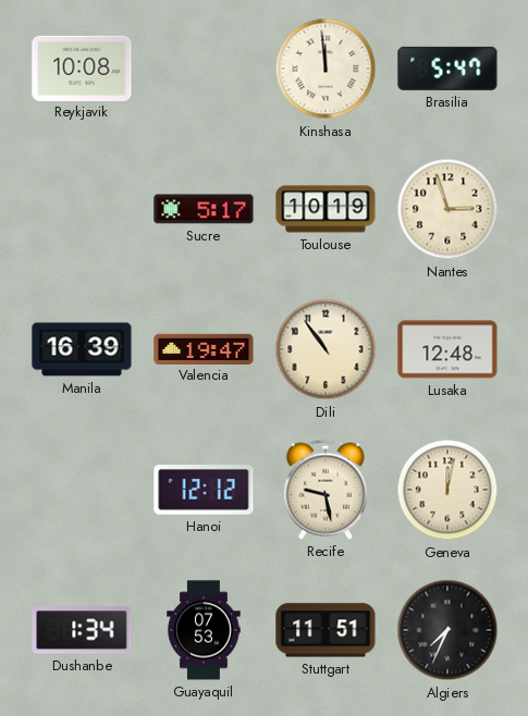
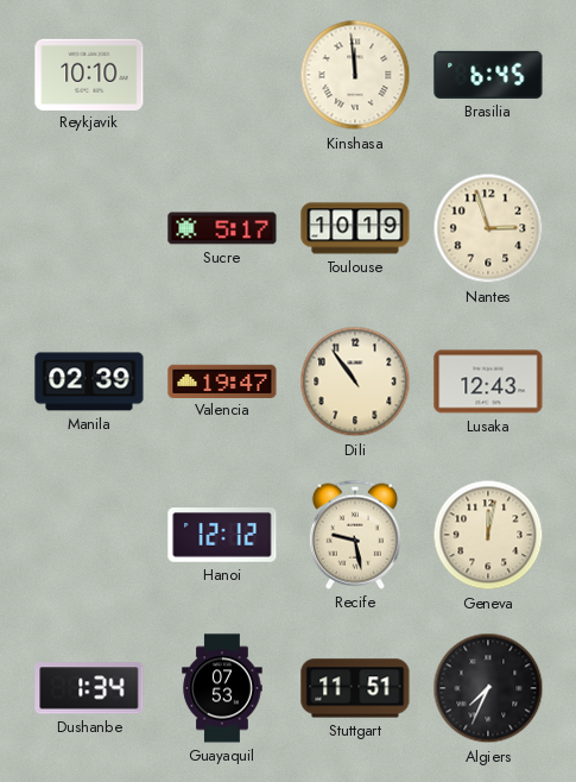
Reykjavik: 10:08 -> 10:10
Brasilia: 5:47 -> 6:45
Manila: 16:39 -> 02:39
Lusaka: 12:48 -> 12:43
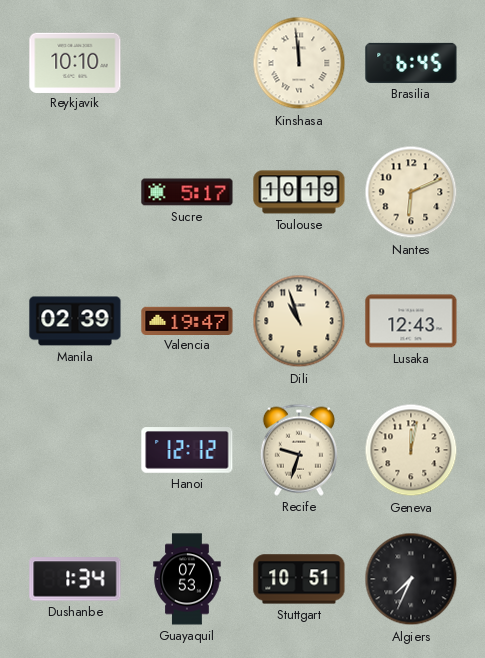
Nantes: 2:57 -> 6:11
Dili: 10:54 -> 10:57
Recife: 9:28 -> 9:33
Stuttgart: 11:51 -> 10:51
